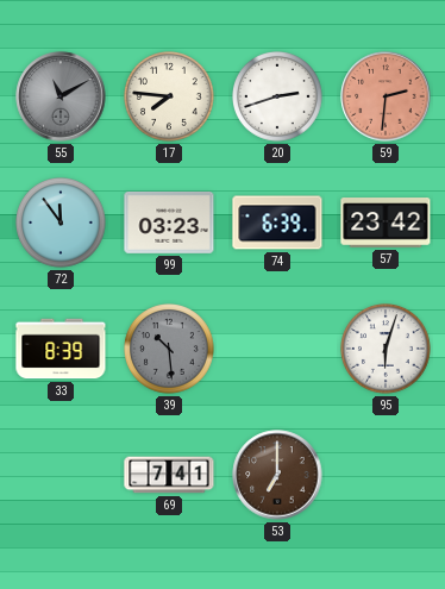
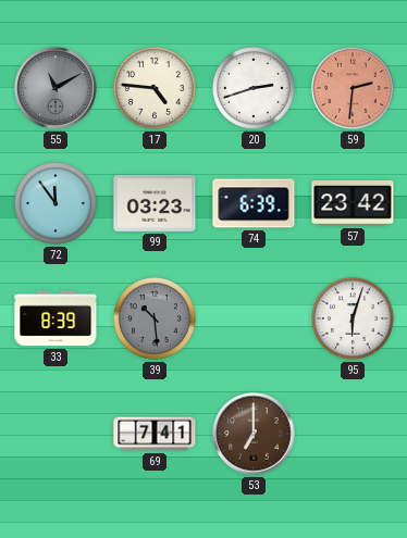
17: 7:46 -> 4:46
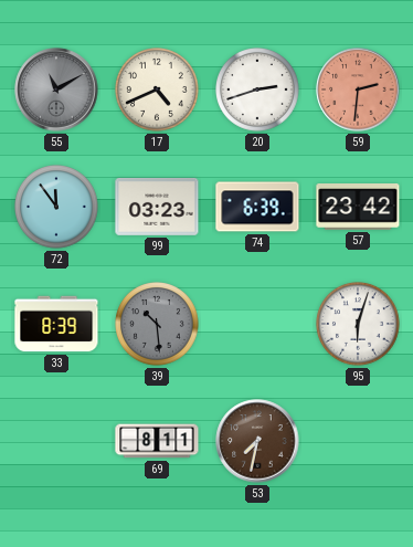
17: 4:46 -> 4:41
69: 7:41 -> 8:11
53: 7:00 -> 7:32
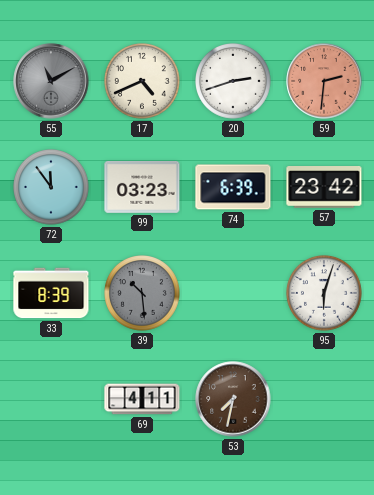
69: 8:11 -> 4:11
